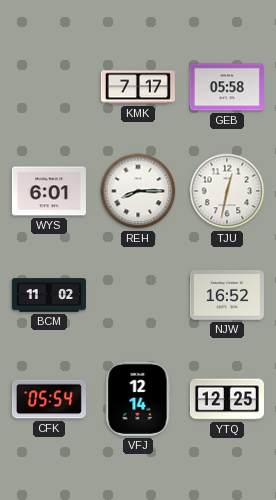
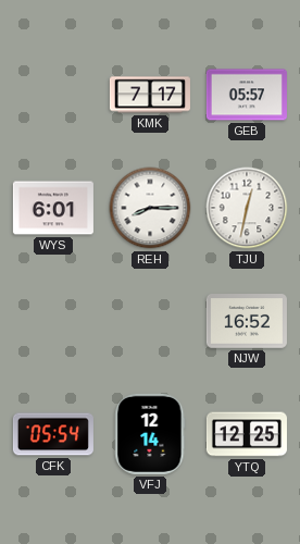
GEB: 05:58 -> 05:57
BCM: 11:02 -> none
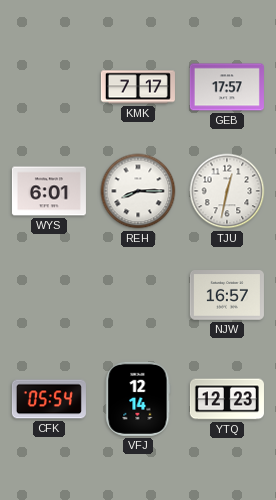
GEB: 05:57 -> 17:57
NJW: 16:52 -> 16:57
YTQ: 12:25 -> 12:23
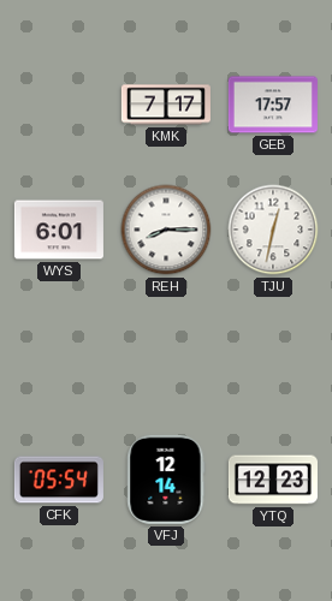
NJW: 16:57 -> none
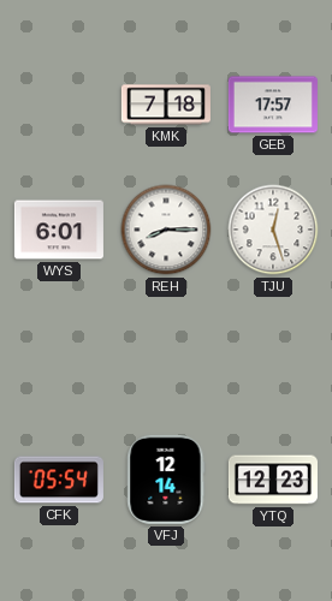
KMK: 7:17 -> 7:18
TJU: 12:32 -> 12:27
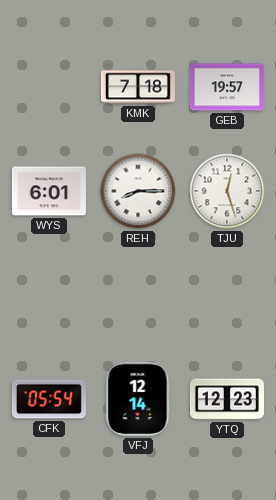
GEB: 17:57 -> 19:57
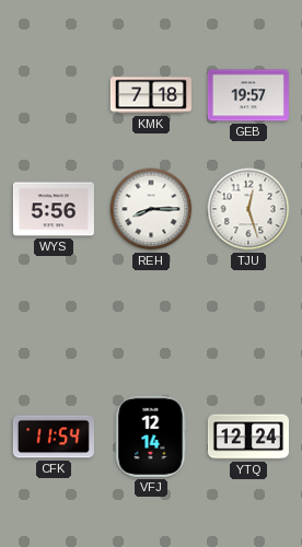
WYS: 6:01 -> 5:56
CFK: 05:54 -> 11:54
YTQ: 12:23 -> 12:24
